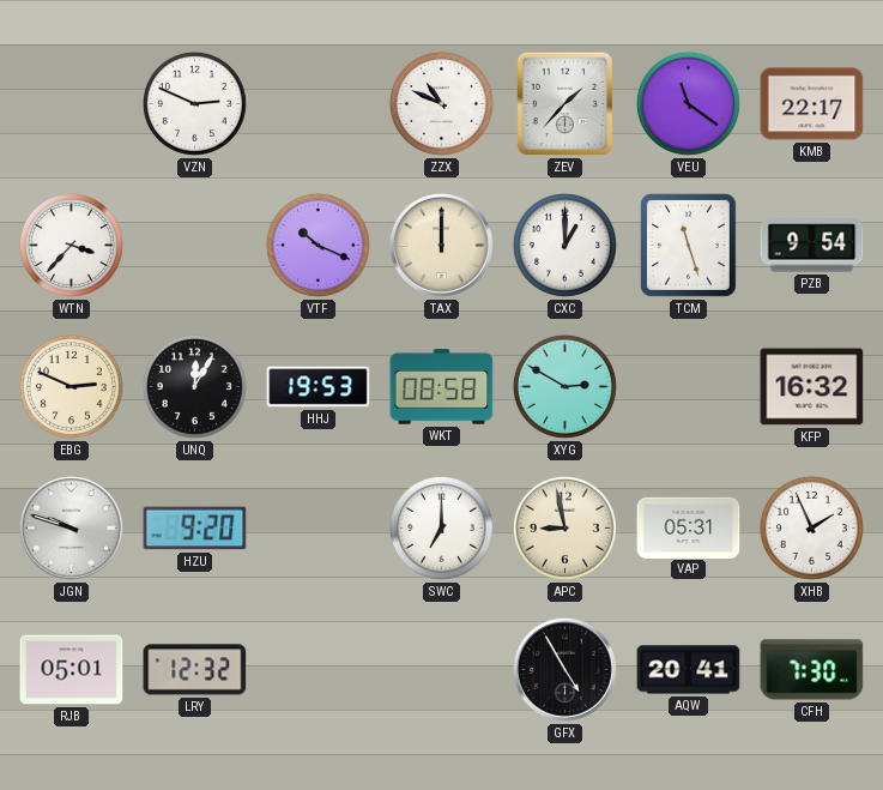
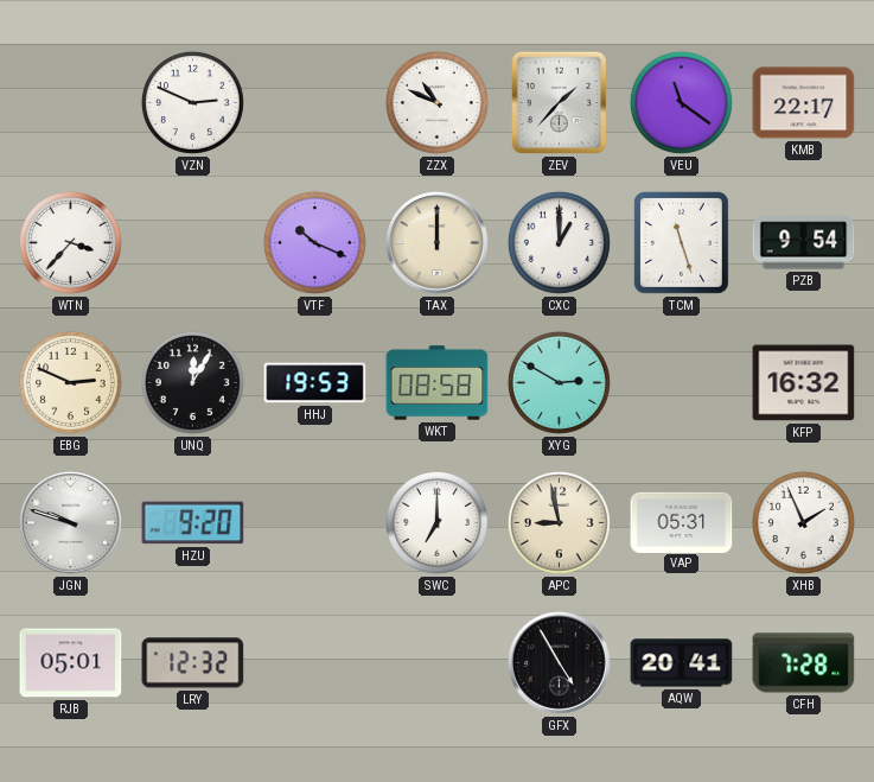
CFH: 7:30 -> 7:28
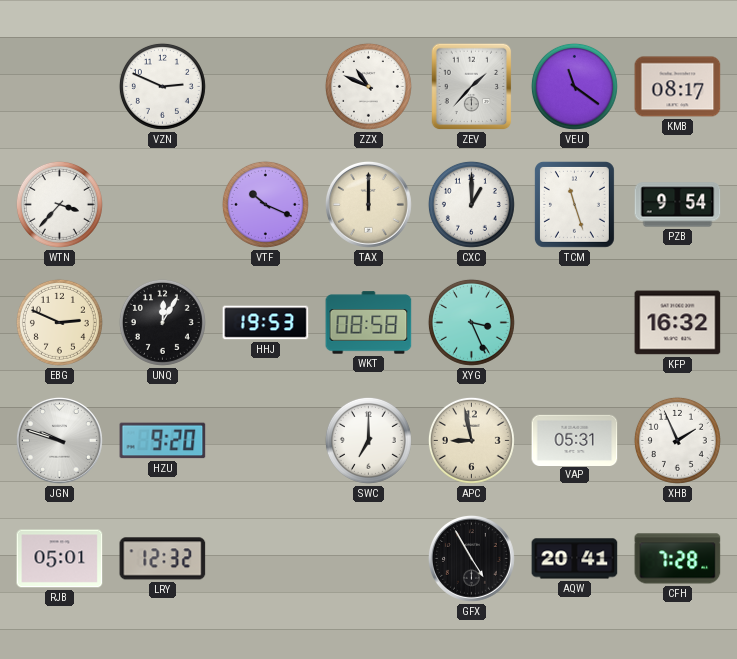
KMB: 22:17 -> 08:17
XYG: 2:50 -> 3:26
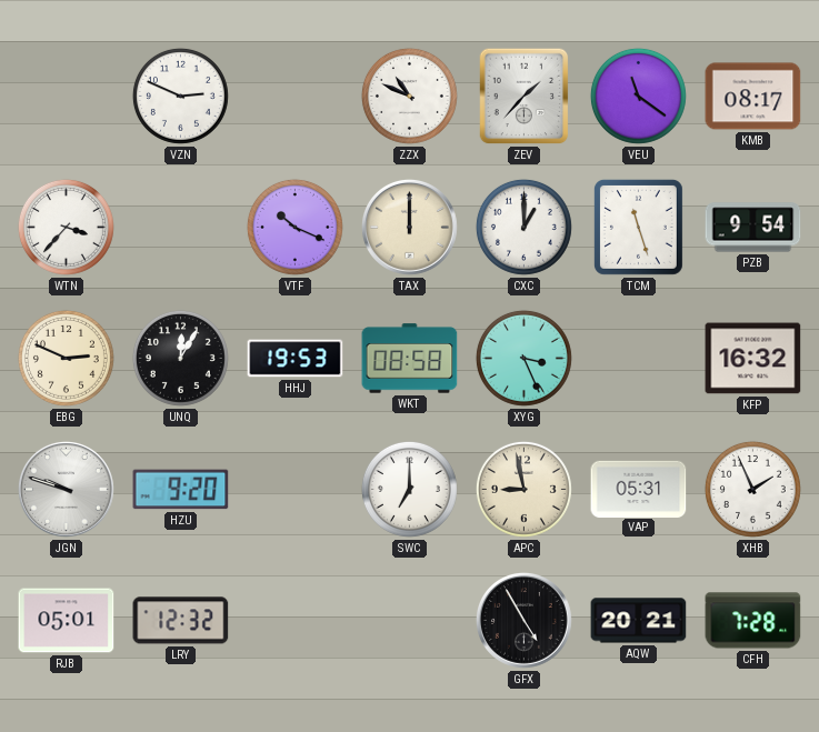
AQW: 20:41 -> 20:21
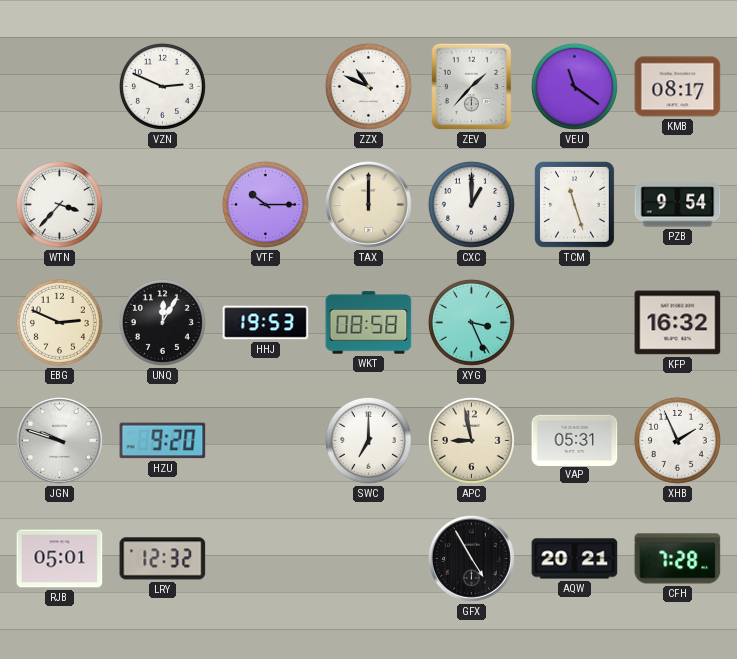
VTF: 10:19 -> 10:15
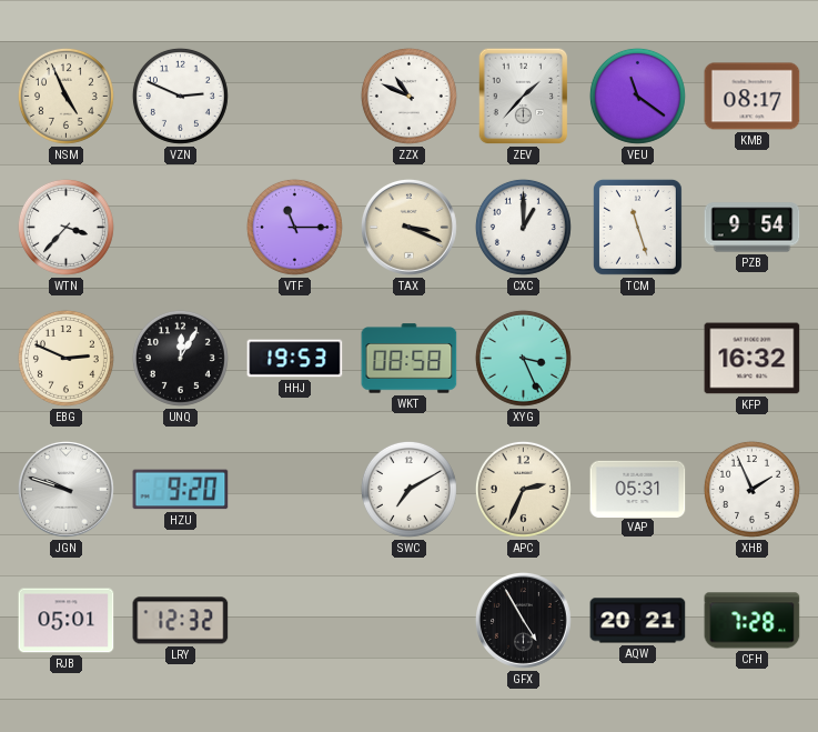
NSM: none -> 4:56
VTF: 10:15 -> 11:15
TAX: 12:00 -> 3:19
SWC: 7:00 -> 7:10
APC: 8:58 -> 2:34
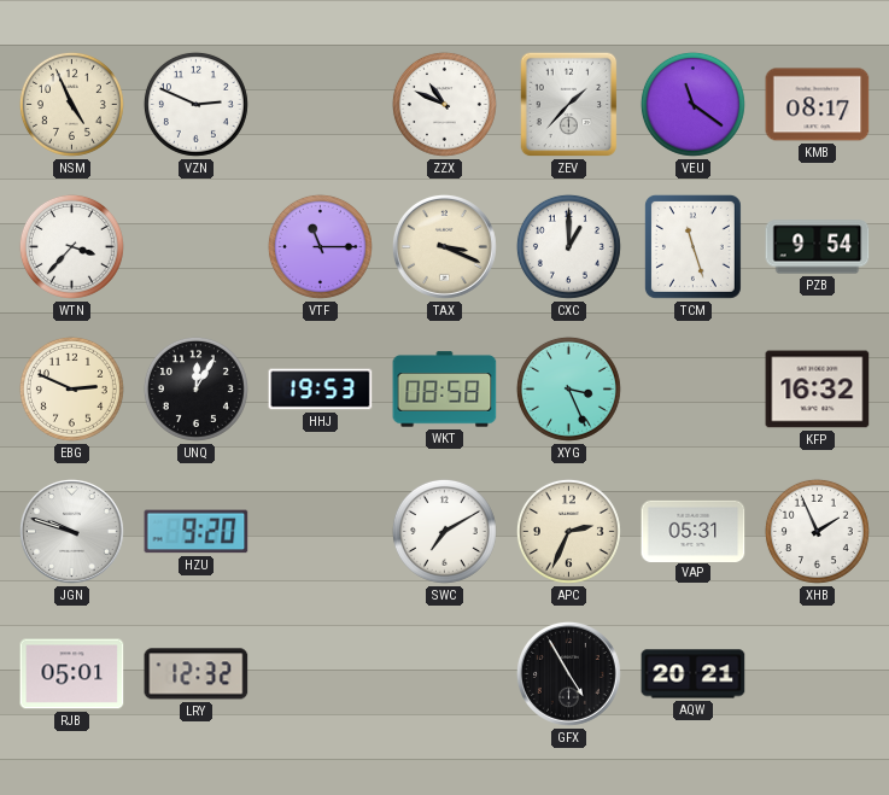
CFH: 7:28 -> none
